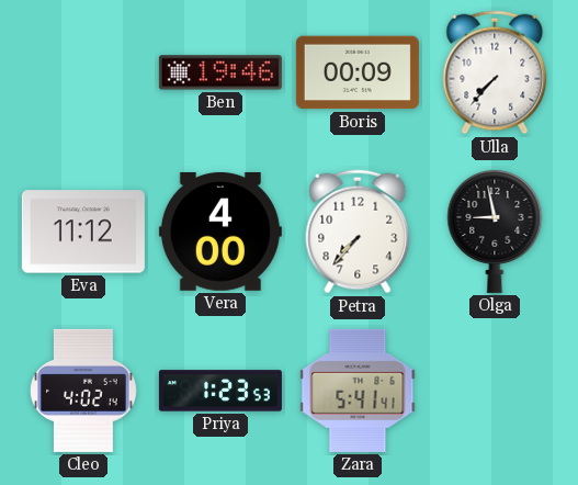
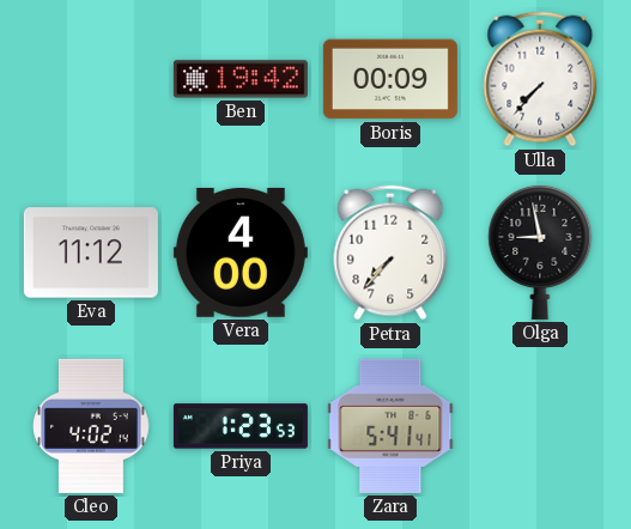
Ben: 19:46 -> 19:42
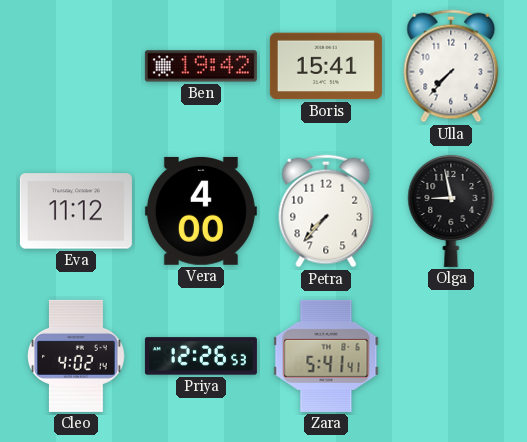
Boris: 00:09 -> 15:41
Priya: 1:23 -> 12:26
